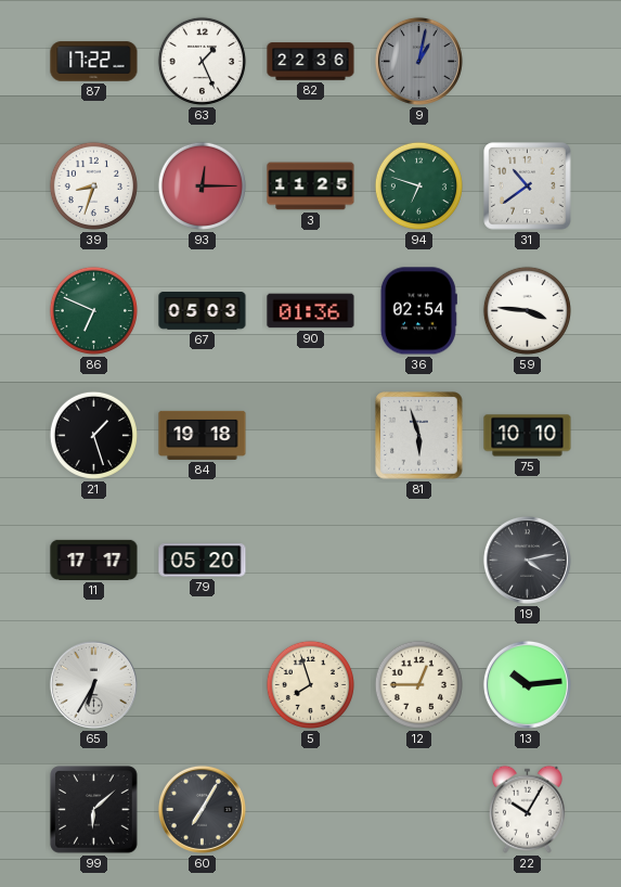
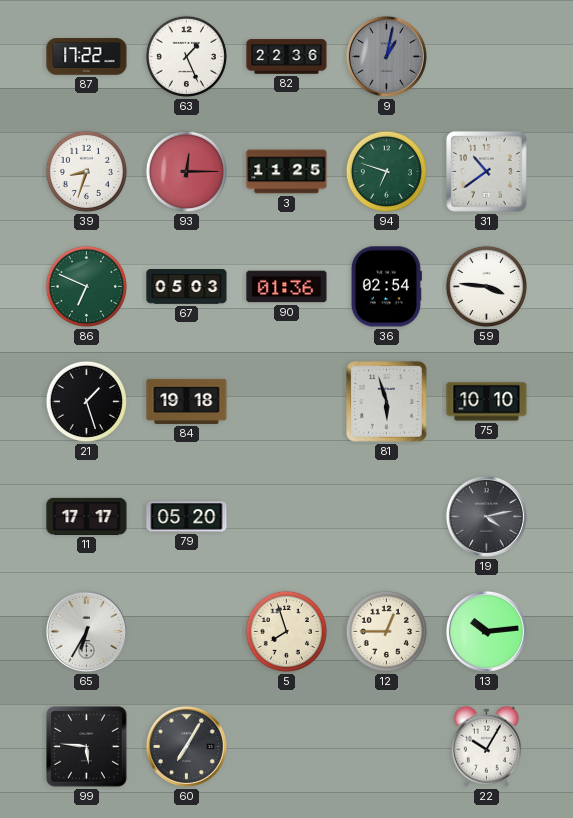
99: 6:08 -> 5:46
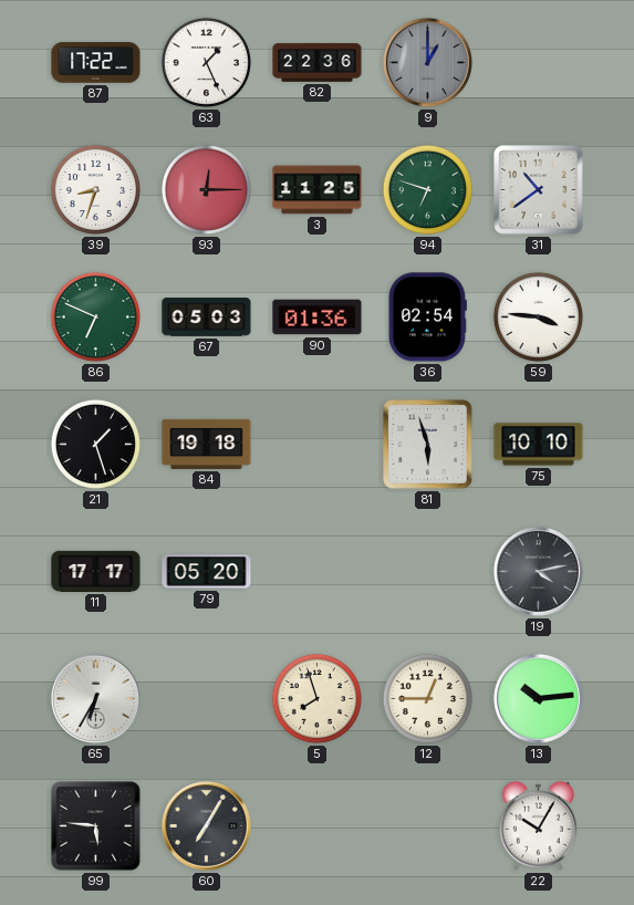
9: 1:02 -> 1:00
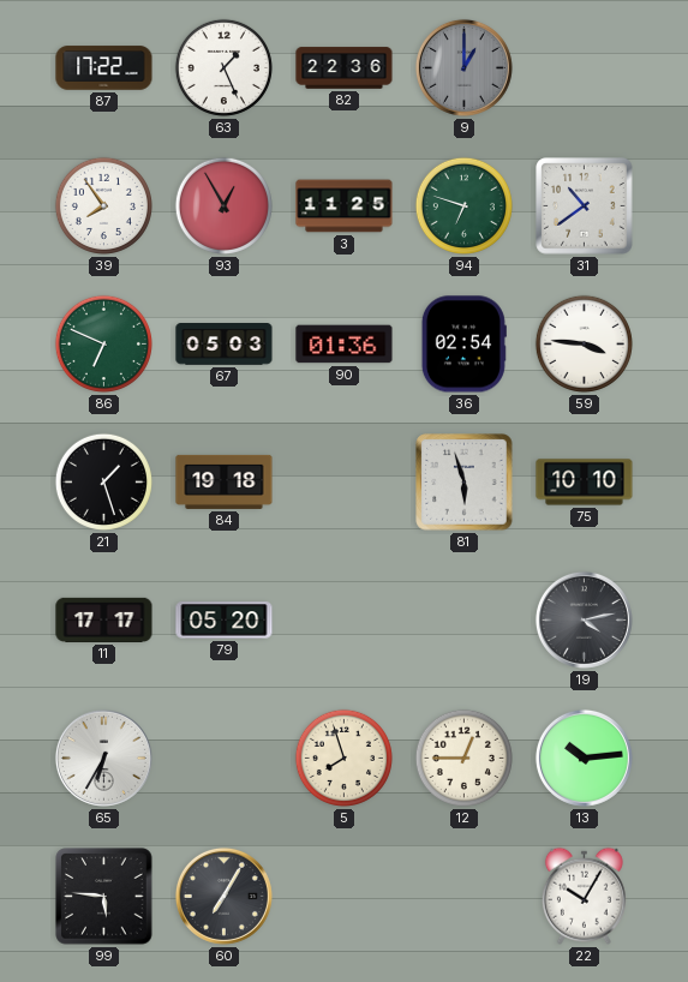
39: 8:33 -> 7:54
93: 12:15 -> 12:55
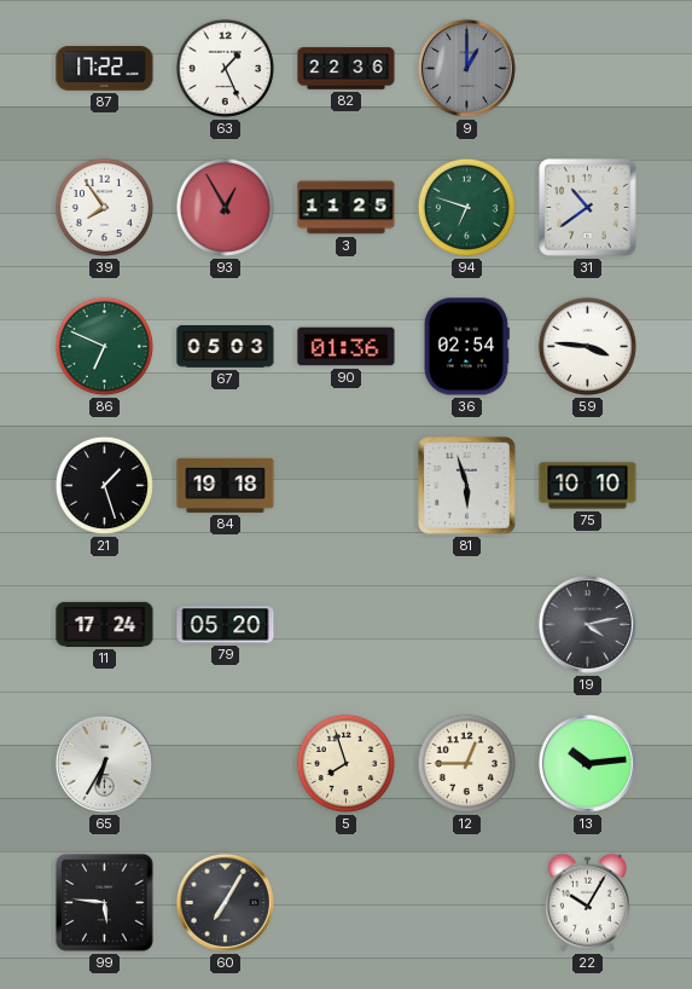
11: 17:17 -> 17:24
